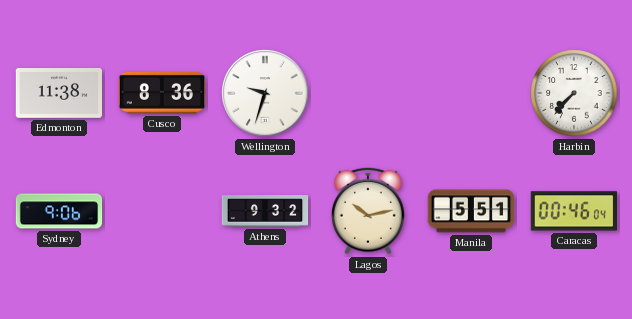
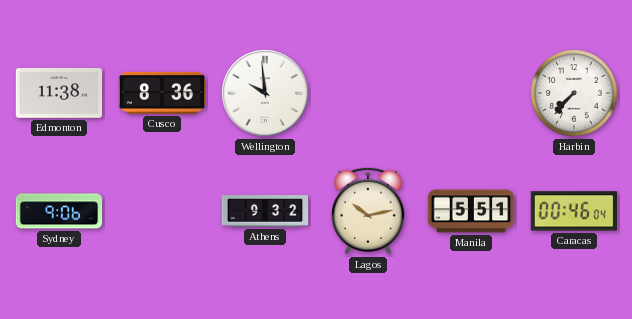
Wellington: 9:33 -> 9:59
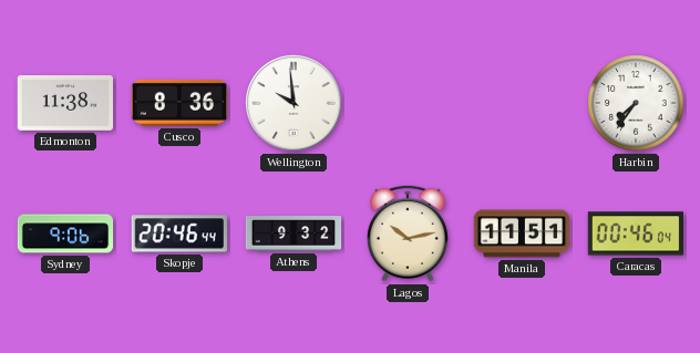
Harbin: 7:37 -> 7:36
Skopje: none -> 20:46
Manila: 5:51 -> 11:51
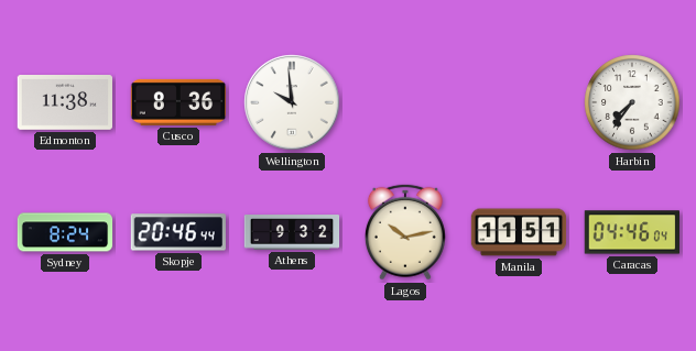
Sydney: 9:06 -> 8:24
Caracas: 00:46 -> 04:46
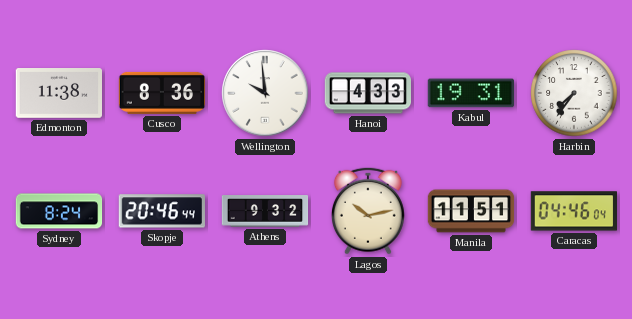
Hanoi: none -> 4:33
Kabul: none -> 19:31
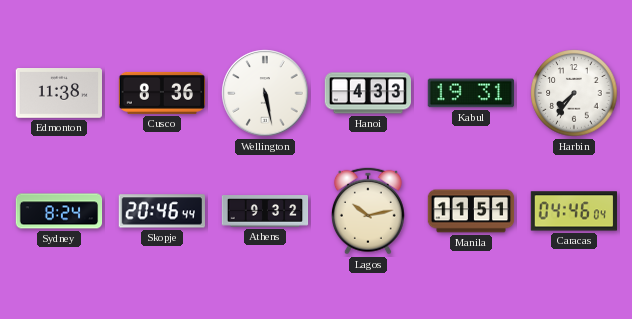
Wellington: 9:59 -> 5:28
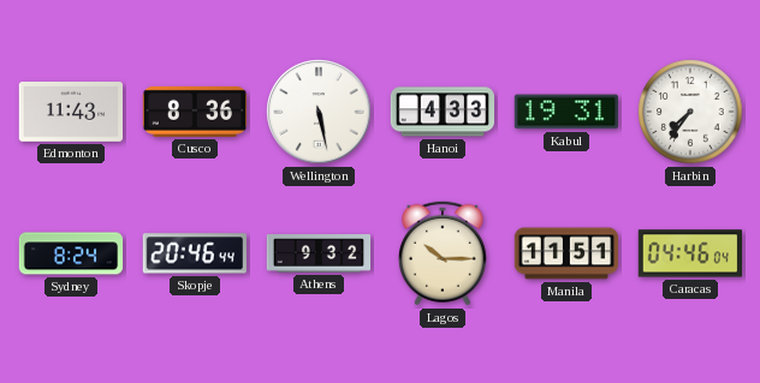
Edmonton: 11:38 -> 11:43
Lagos: 10:13 -> 10:15
